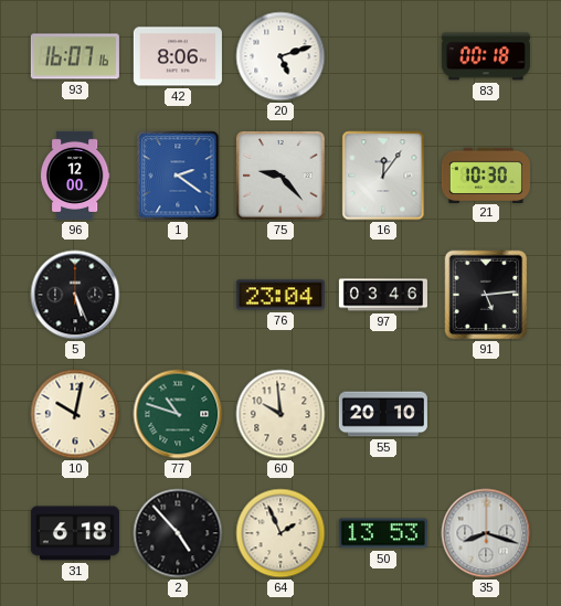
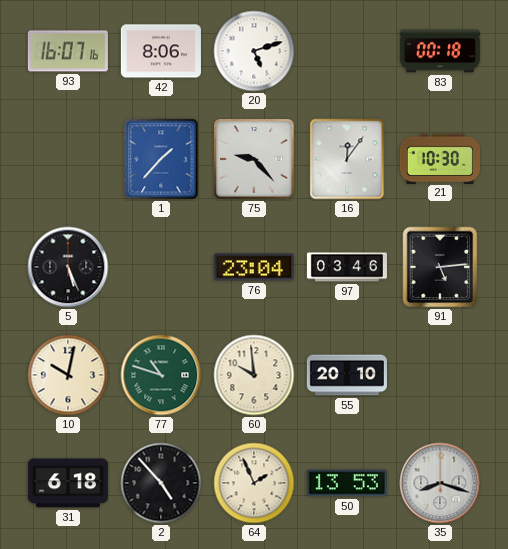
96: 12:00 -> none
1: 2:21 -> 1:37
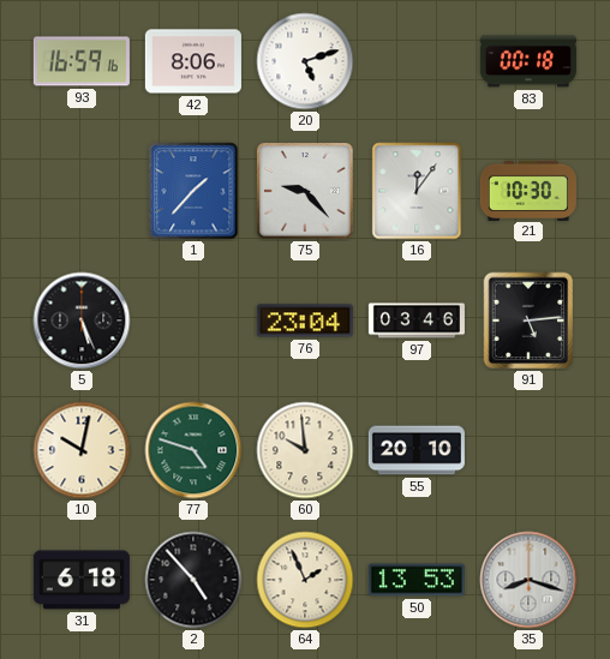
93: 16:07 -> 16:59
77: 10:48 -> 4:48
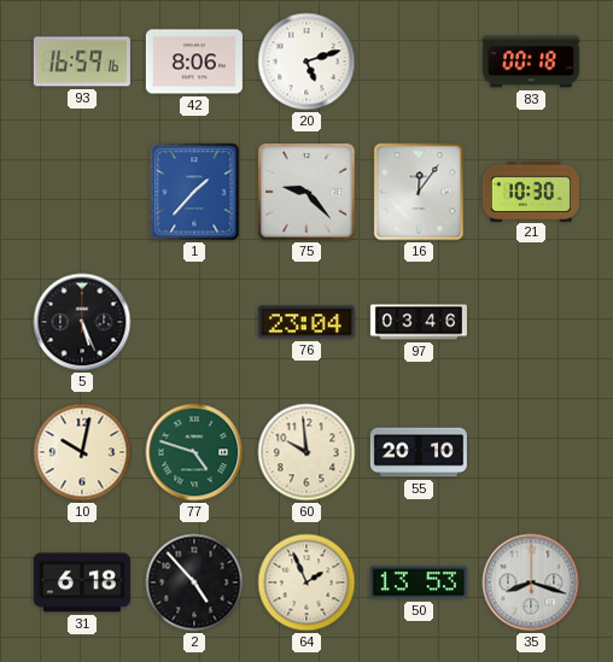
91: 5:14 -> none
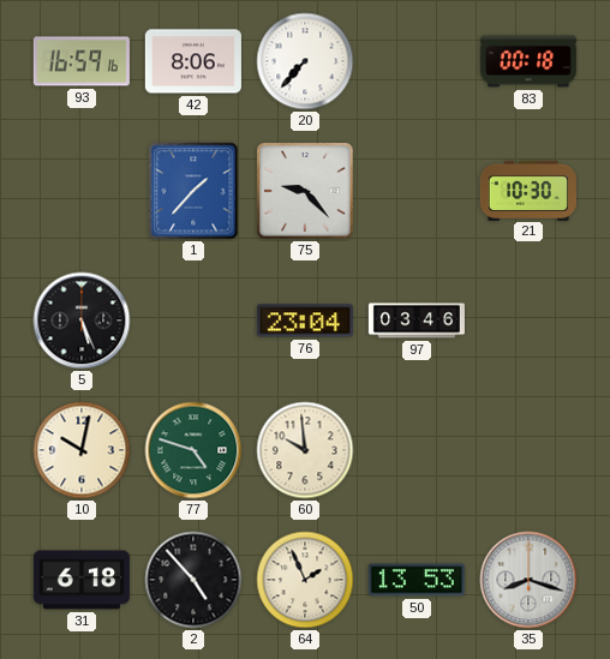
20: 5:12 -> 7:37
16: 12:06 -> none
55: 20:10 -> none
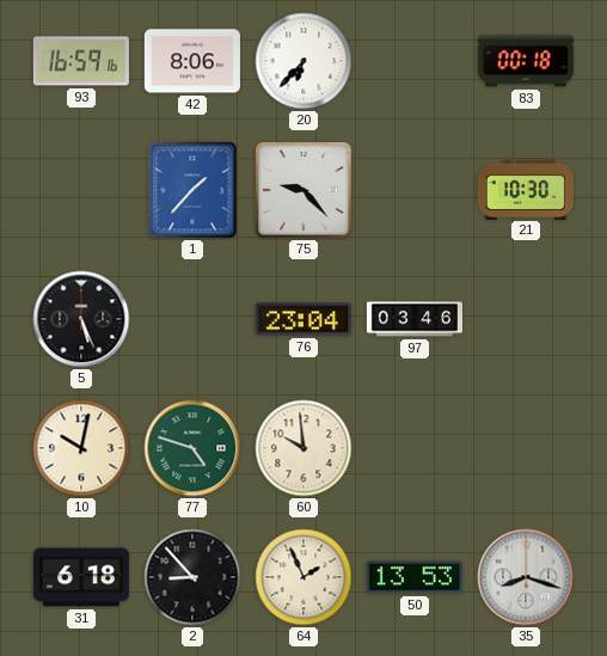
20: 7:37 -> 6:37
2: 4:53 -> 8:53
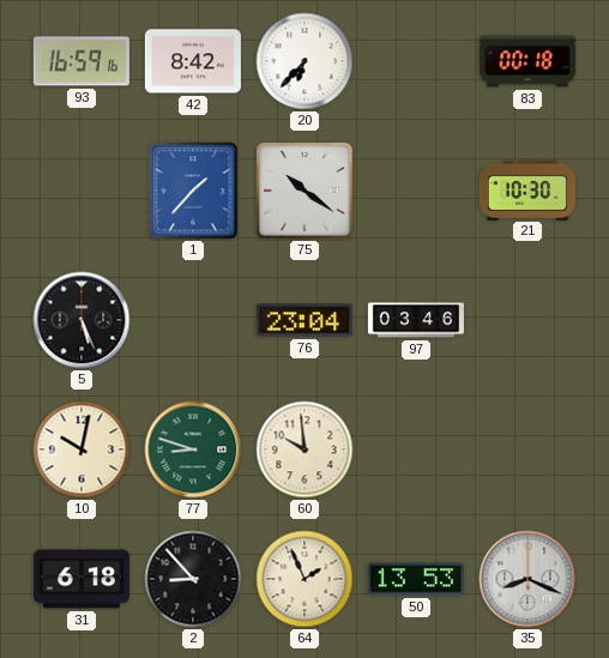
42: 8:06 -> 8:42
75: 9:23 -> 10:21
77: 4:48 -> 8:48
35: 8:18 -> 8:19
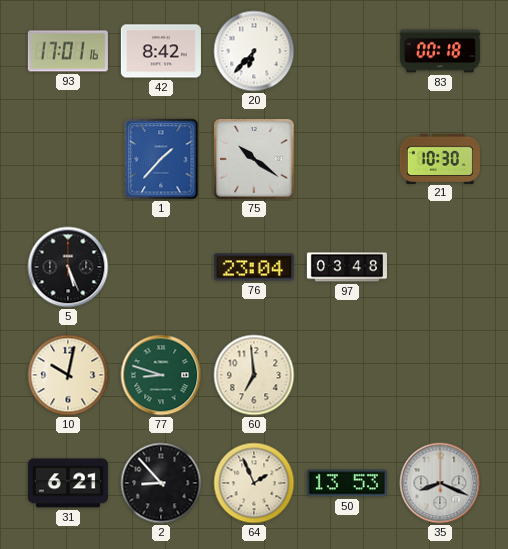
93: 16:59 -> 17:01
97: 03:46 -> 03:48
60: 9:59 -> 6:59
31: 6:18 -> 6:21
